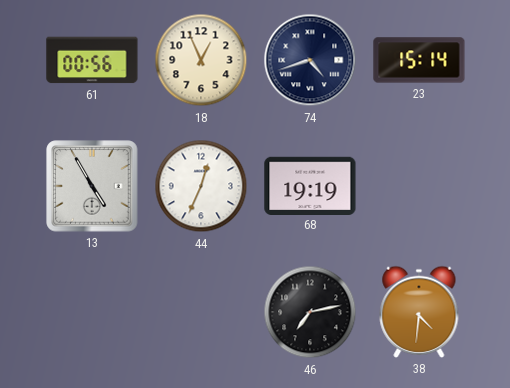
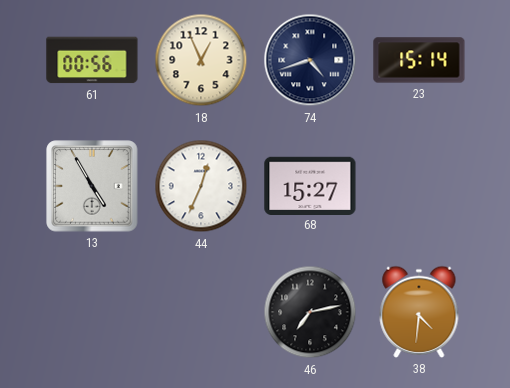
68: 19:19 -> 15:27
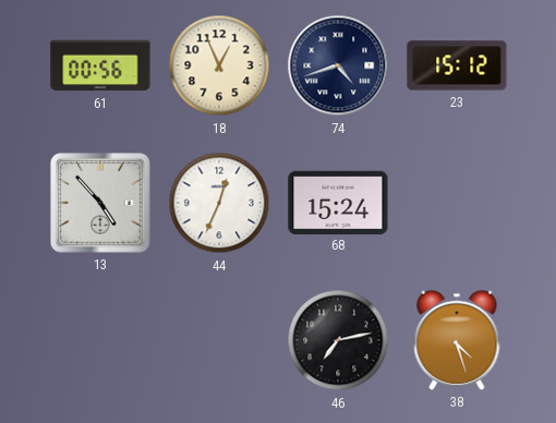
23: 15:14 -> 15:12
13: 4:55 -> 4:53
68: 15:27 -> 15:24
38: 4:31 -> 4:27
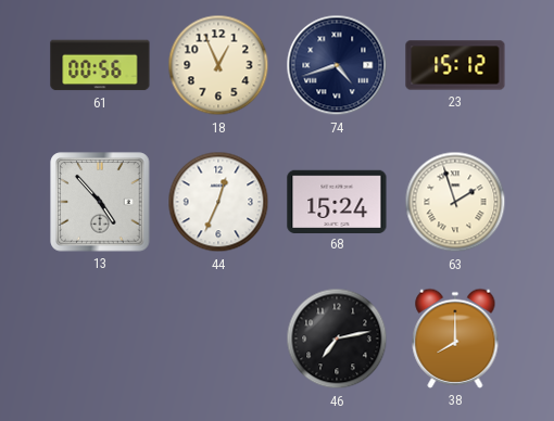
63: none -> 1:57
38: 4:27 -> 8:00
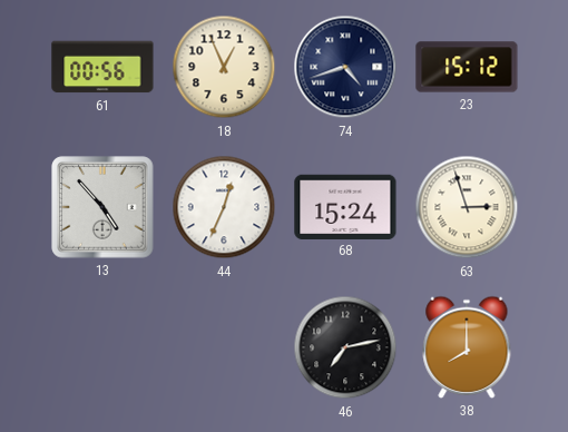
63: 1:57 -> 2:57
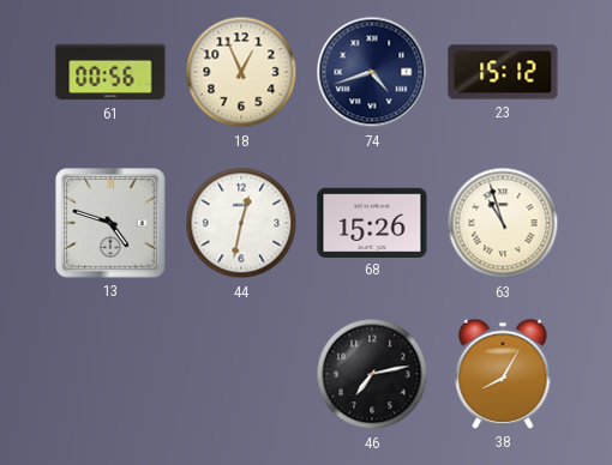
13: 4:53 -> 4:48
44: 12:34 -> 12:32
68: 15:24 -> 15:26
63: 2:57 -> 10:57
38: 8:00 -> 8:05
